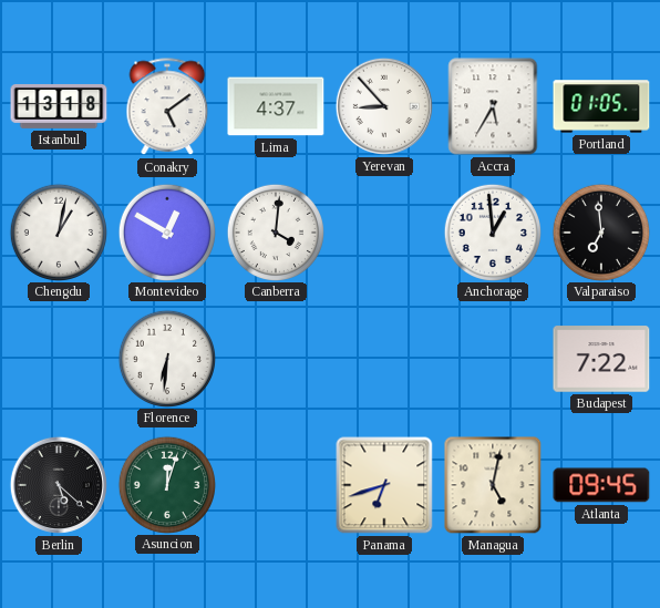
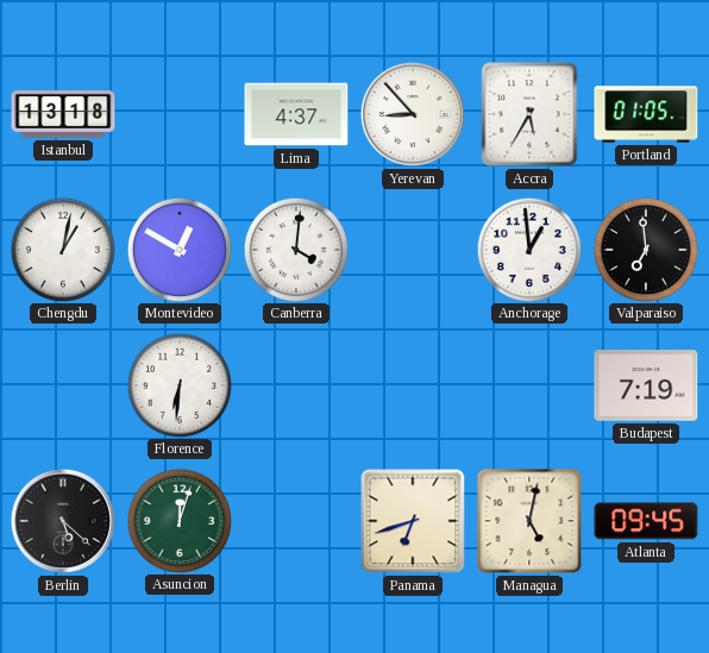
Conakry: 5:09 -> none
Budapest: 7:22 -> 7:19
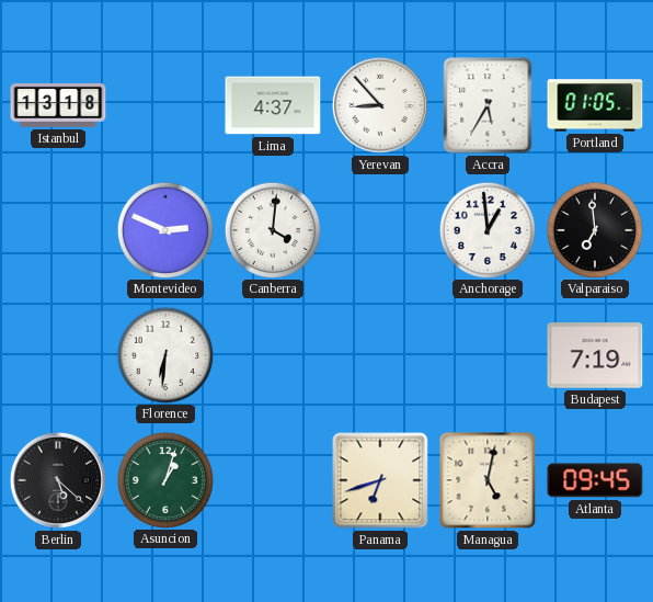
Chengdu: 1:02 -> none
Montevideo: 12:50 -> 2:49
Asuncion: 12:03 -> 1:03
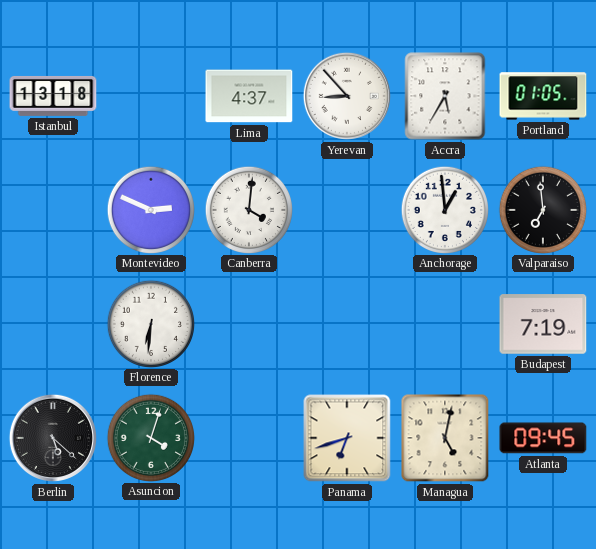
Asuncion: 1:03 -> 4:03
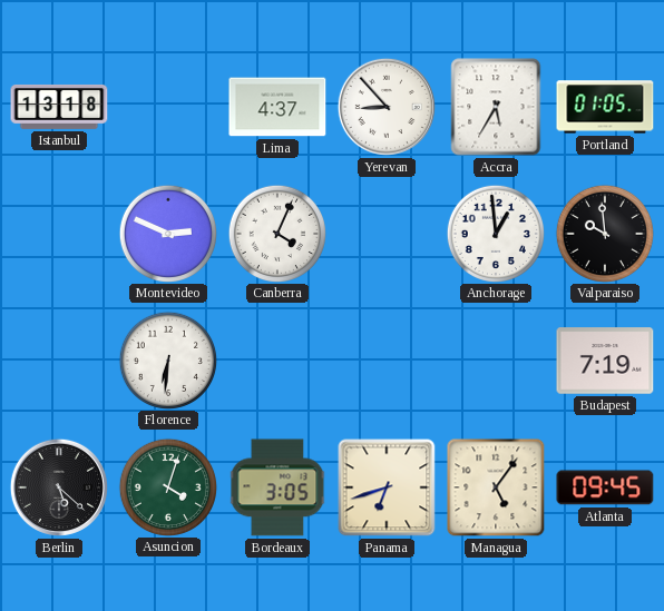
Canberra: 4:01 -> 4:04
Valparaiso: 6:59 -> 9:59
Bordeaux: none -> 3:05
Managua: 5:02 -> 5:06
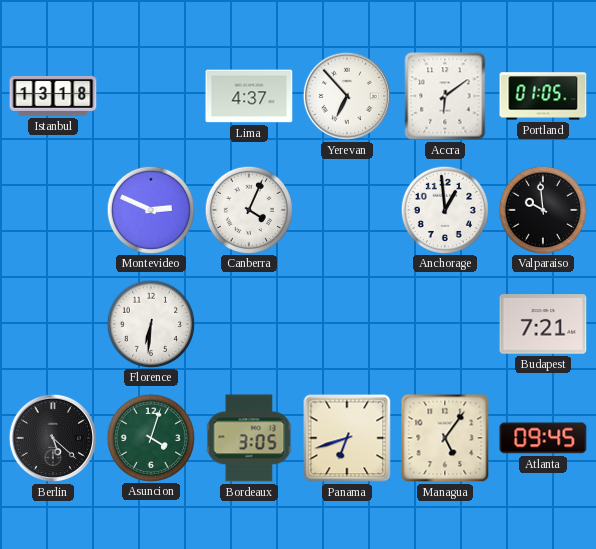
Yerevan: 8:53 -> 6:53
Accra: 5:35 -> 6:09
Budapest: 7:19 -> 7:21
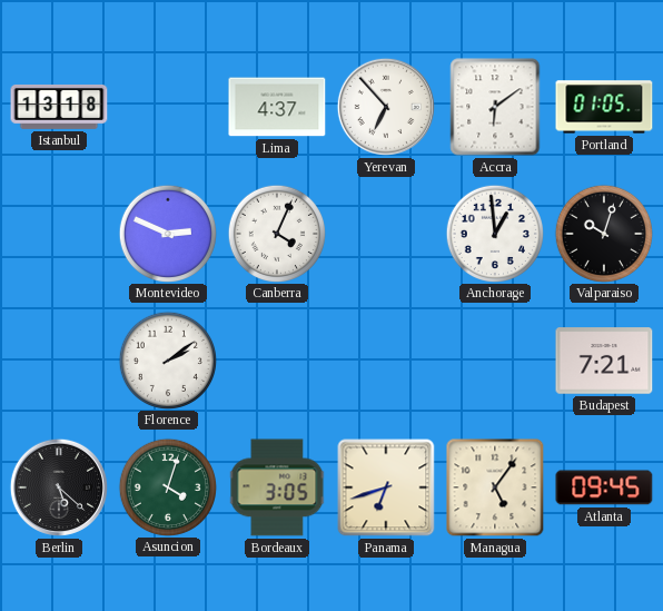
Valparaiso: 9:59 -> 10:03
Florence: 6:31 -> 2:09
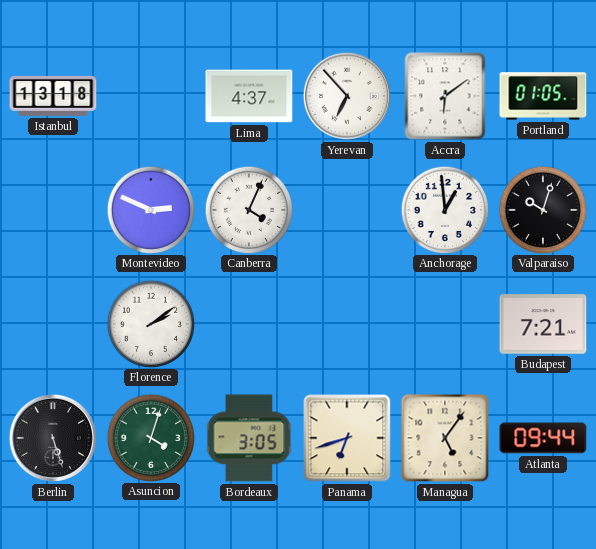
Berlin: 5:22 -> 5:27
Atlanta: 09:45 -> 09:44
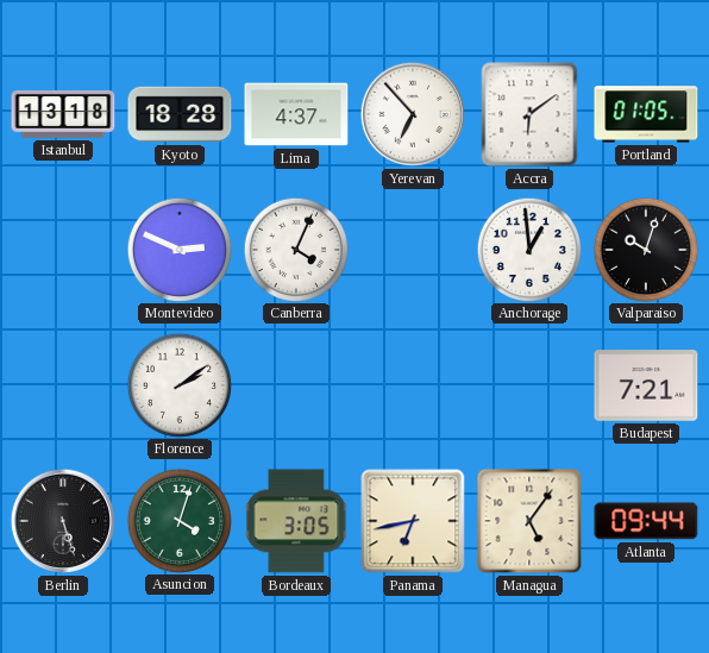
Kyoto: none -> 18:28
Panama: 6:42 -> 6:43
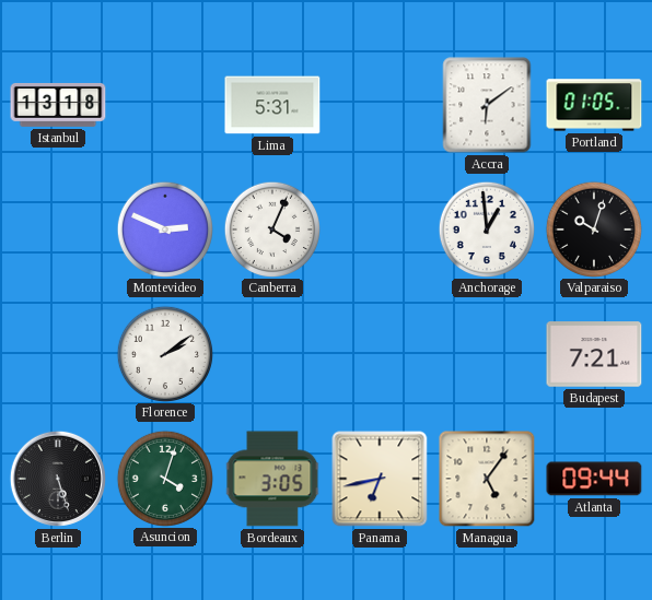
Kyoto: 18:28 -> none
Lima: 4:37 -> 5:31
Yerevan: 6:53 -> none
